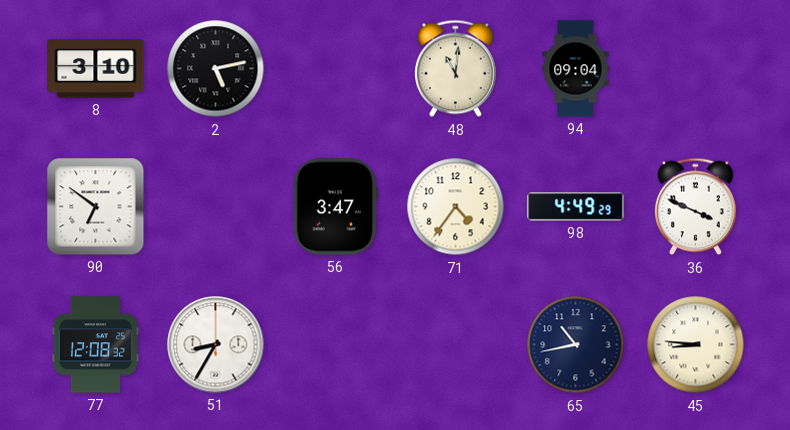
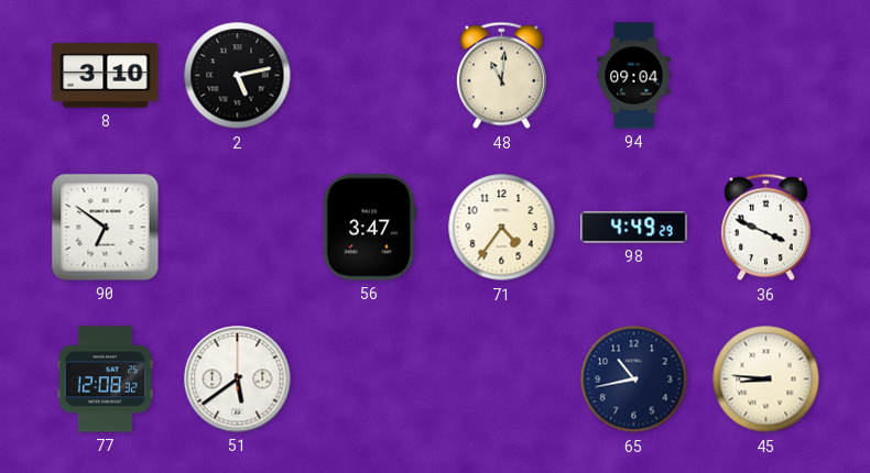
51: 8:35 -> 5:39
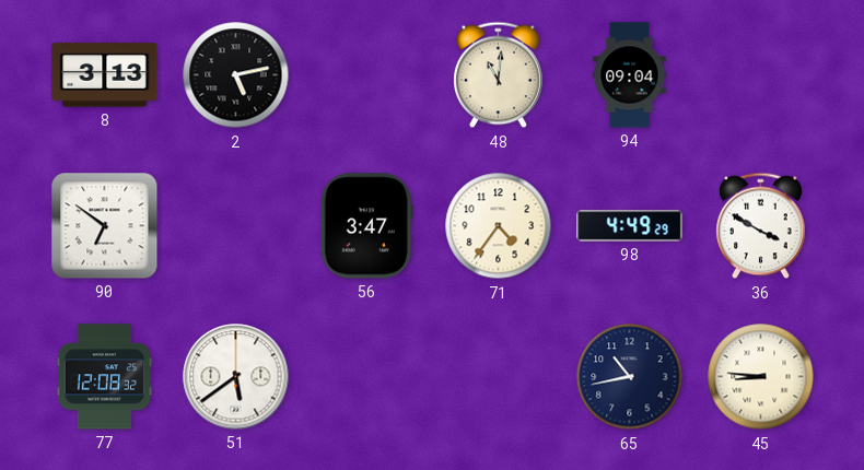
8: 3:10 -> 3:13
36: 3:49 -> 3:50
